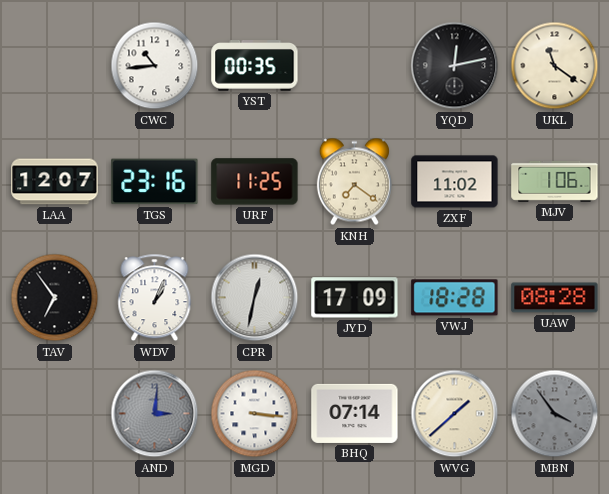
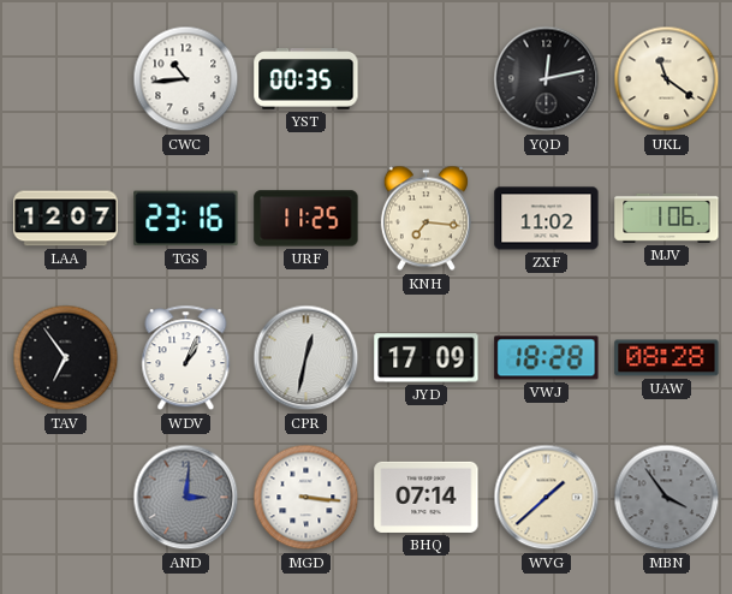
KNH: 7:21 -> 7:16
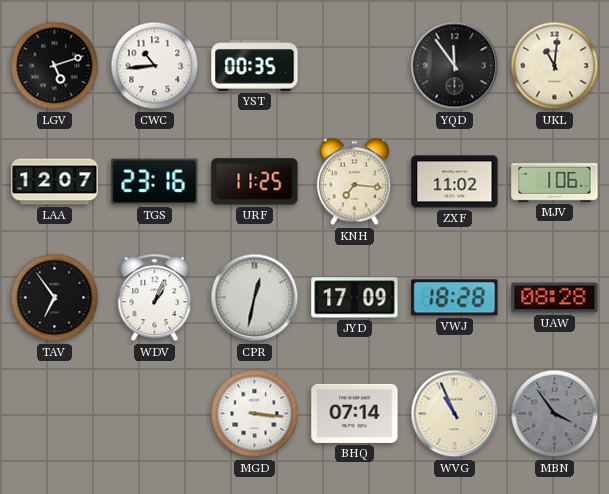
LGV: none -> 5:12
YQD: 12:13 -> 11:54
UKL: 11:21 -> 11:01
AND: 3:01 -> none
WVG: 1:38 -> 10:56
